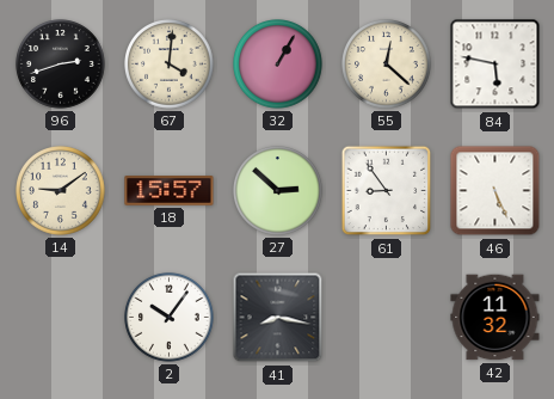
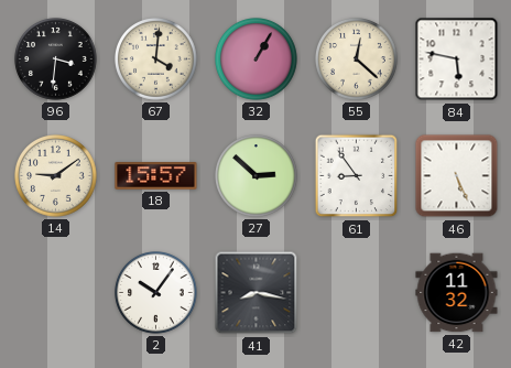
96: 2:42 -> 3:31
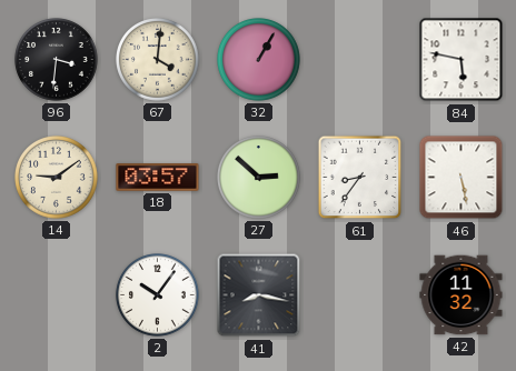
55: 12:22 -> none
18: 15:57 -> 03:57
61: 8:54 -> 8:36
46: 5:26 -> 5:28
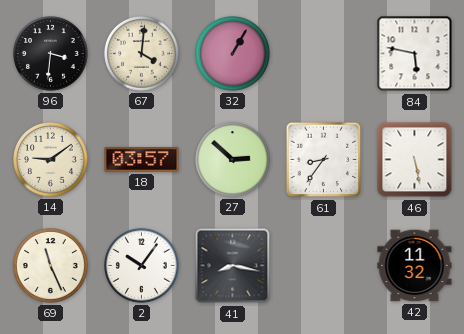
69: none -> 11:26
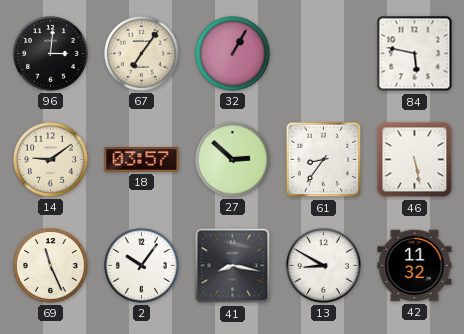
96: 3:31 -> 3:01
67: 4:01 -> 7:06
13: none -> 8:50
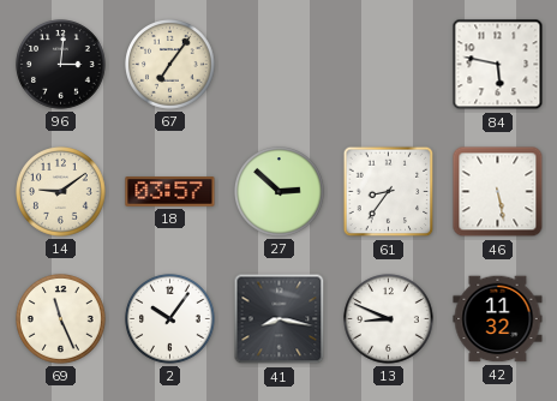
32: 1:05 -> none
13: 8:50 -> 8:49
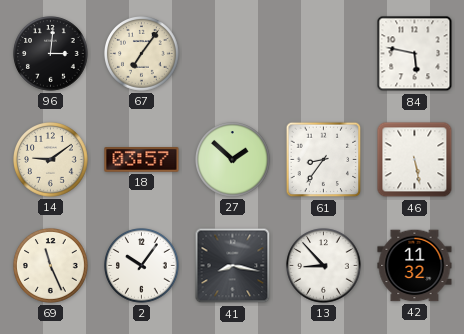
27: 2:52 -> 1:52
13: 8:49 -> 8:53
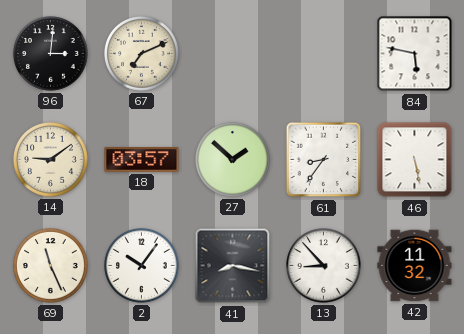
67: 7:06 -> 7:11
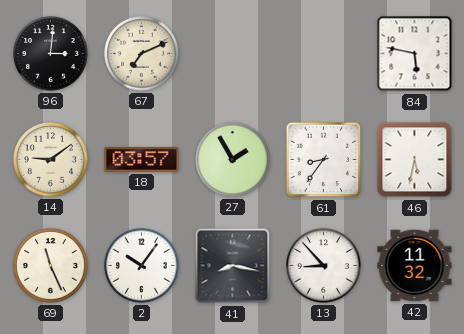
27: 1:52 -> 1:55
46: 5:28 -> 5:32
